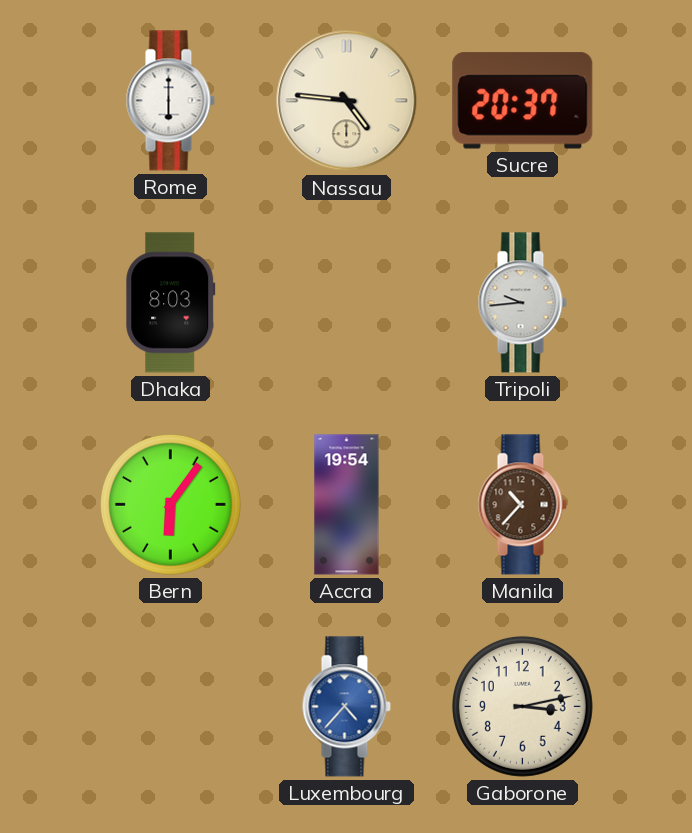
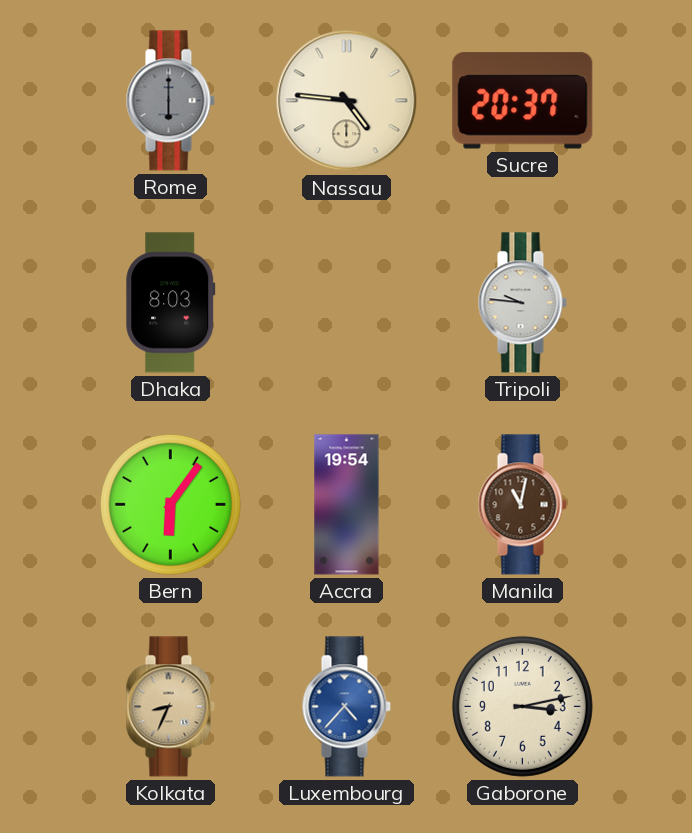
Rome dial: white -> grey
Tripoli: 9:44 -> 9:46
Manila: 10:37 -> 11:02
Kolkata: none -> 8:34
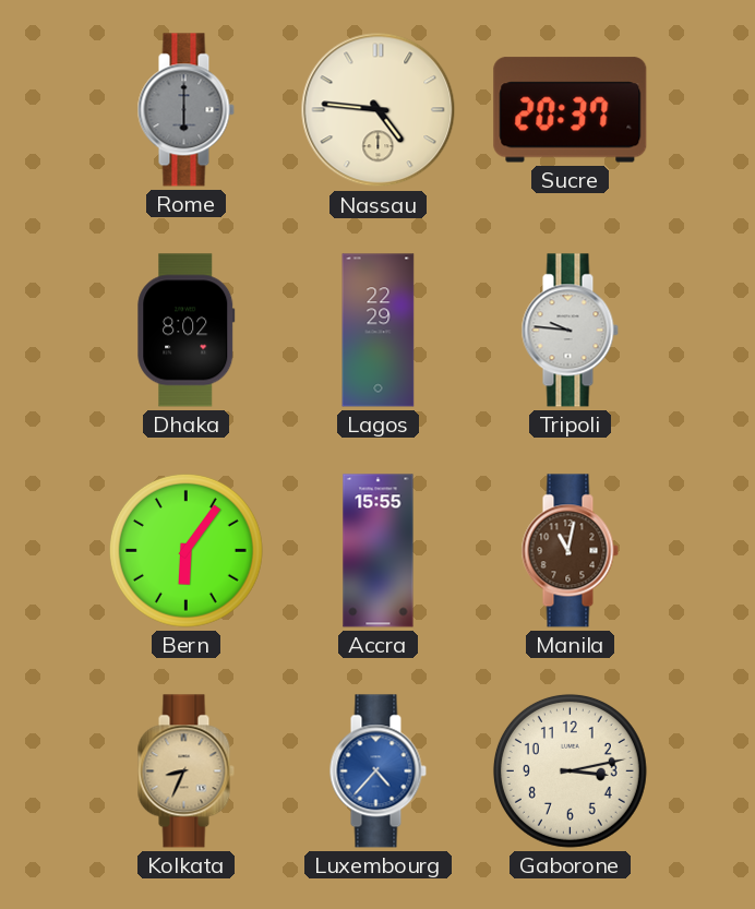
Dhaka: 8:03 -> 8:02
Lagos: none -> 22:29
Accra: 19:54 -> 15:55
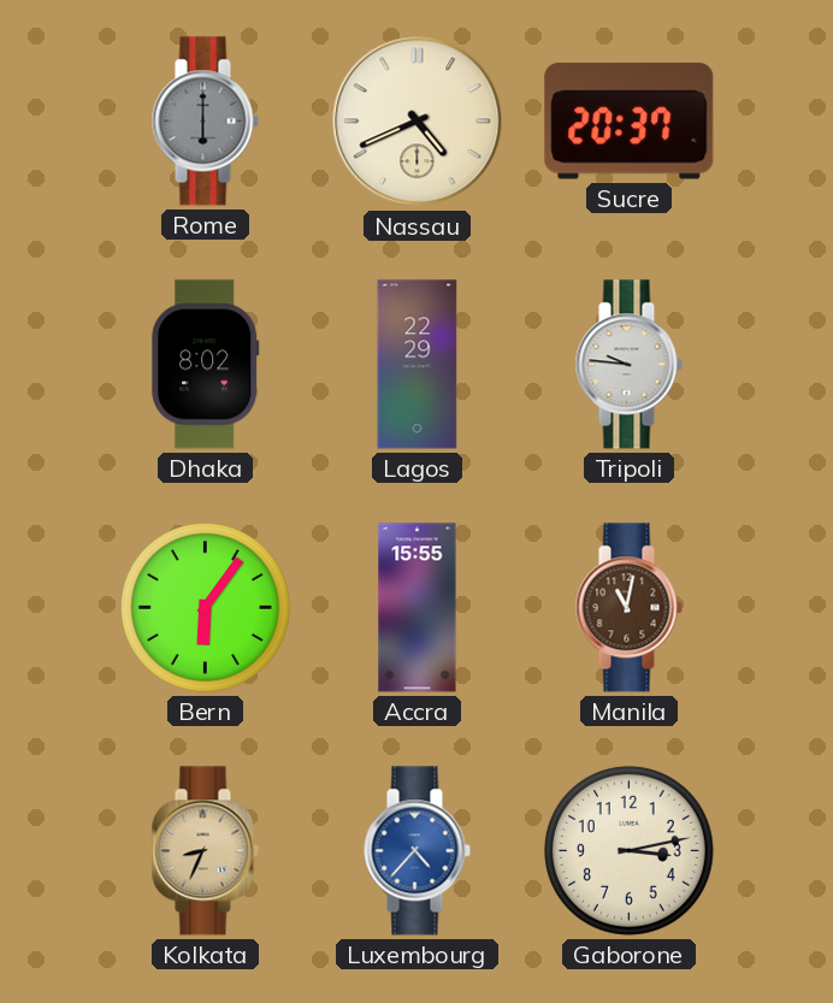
Nassau: 4:46 -> 4:41
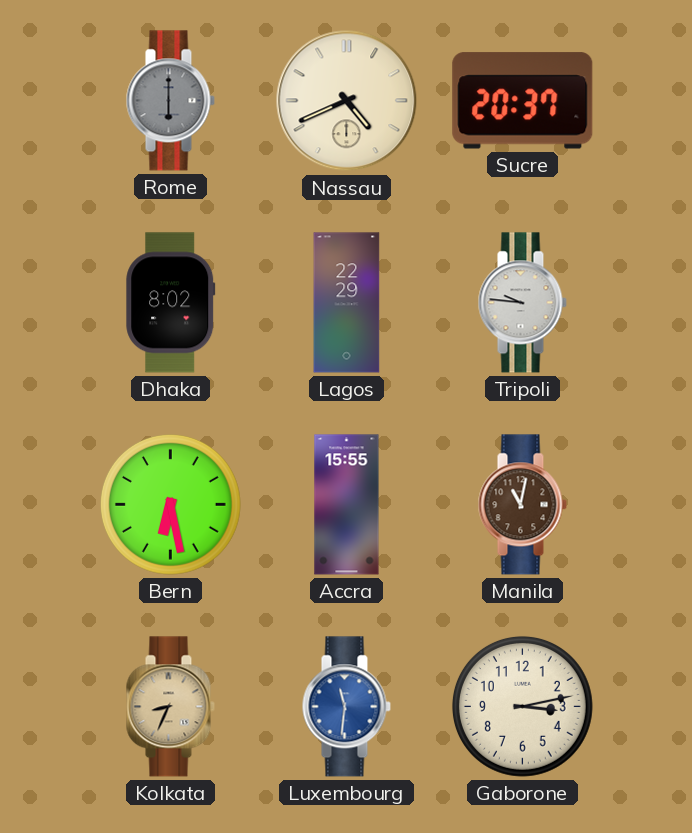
Bern: 6:06 -> 6:28
Luxembourg: 4:37 -> 11:31
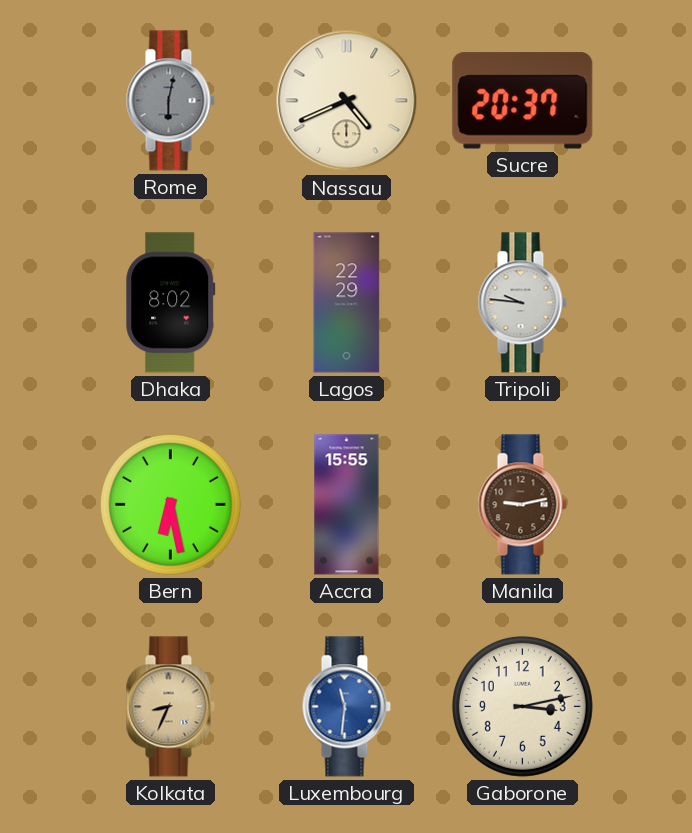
Rome: 6:00 -> 6:02
Manila: 11:02 -> 9:13
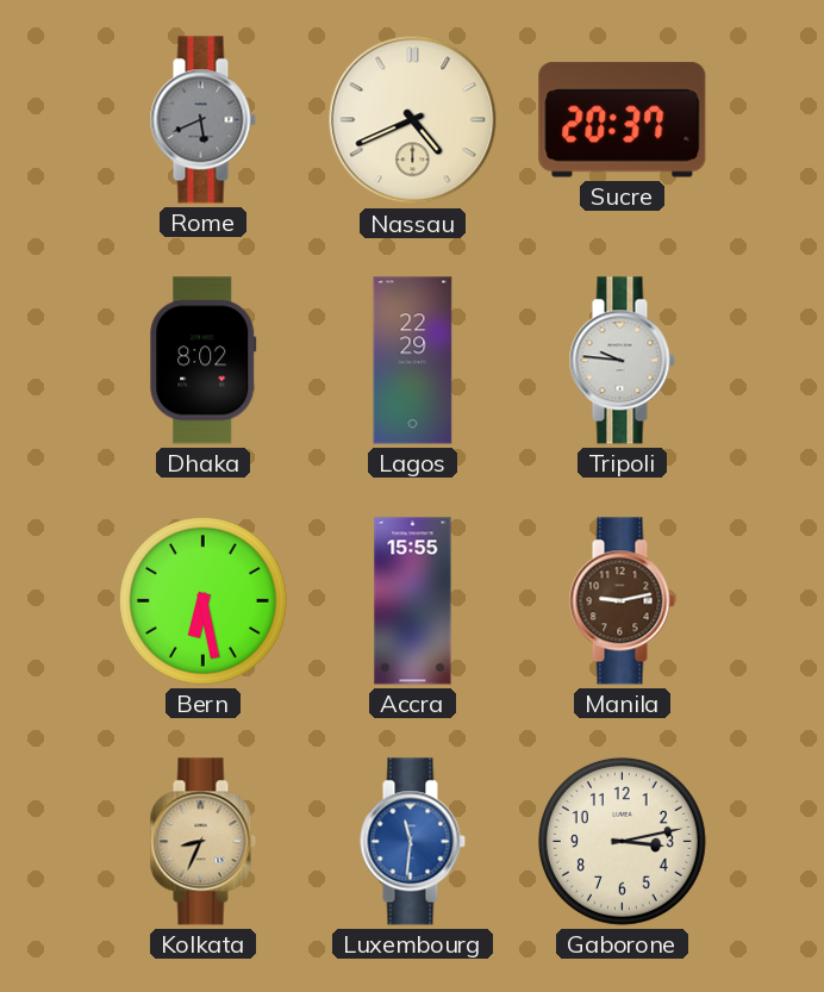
Rome: 6:02 -> 5:41
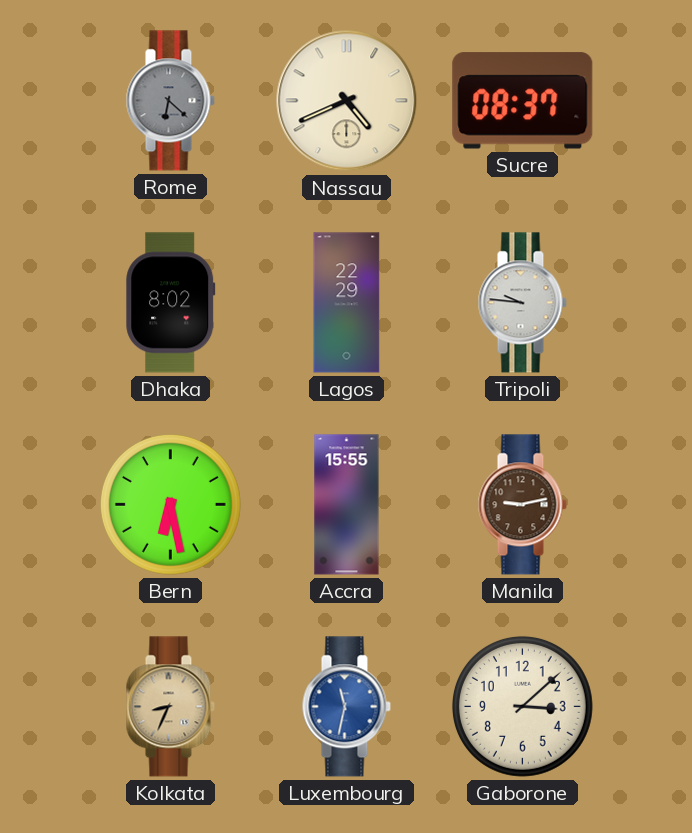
Rome: 5:41 -> 6:22
Sucre: 20:37 -> 08:37
Luxembourg: 11:31 -> 11:32
Gaborone: 3:13 -> 3:08
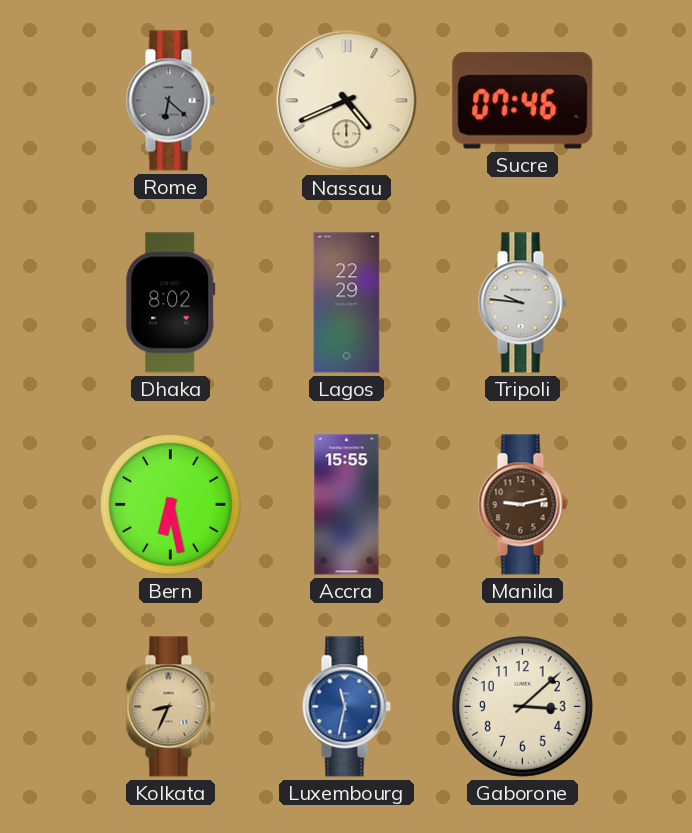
Sucre: 08:37 -> 07:46
